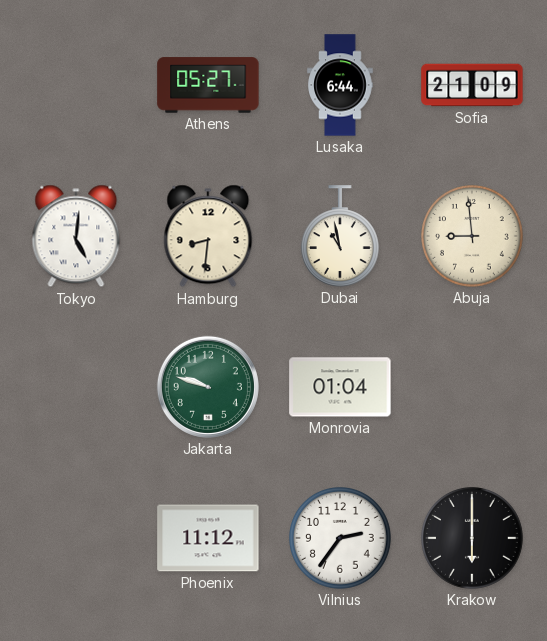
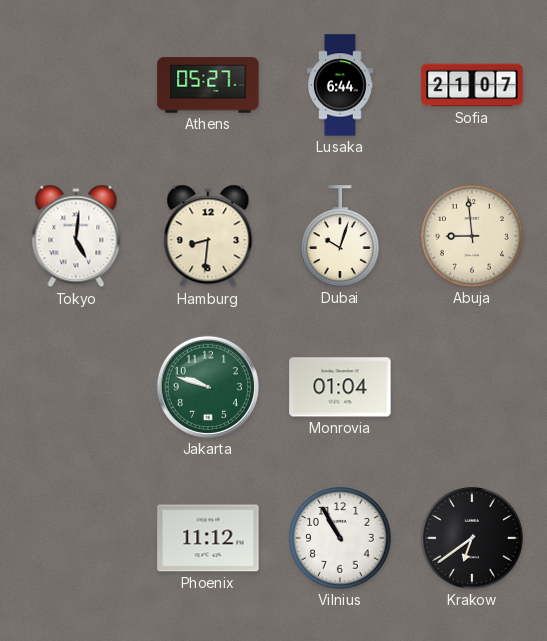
Sofia: 21:09 -> 21:07
Dubai: 10:58 -> 10:03
Vilnius: 2:36 -> 10:55
Krakow: 6:00 -> 6:39
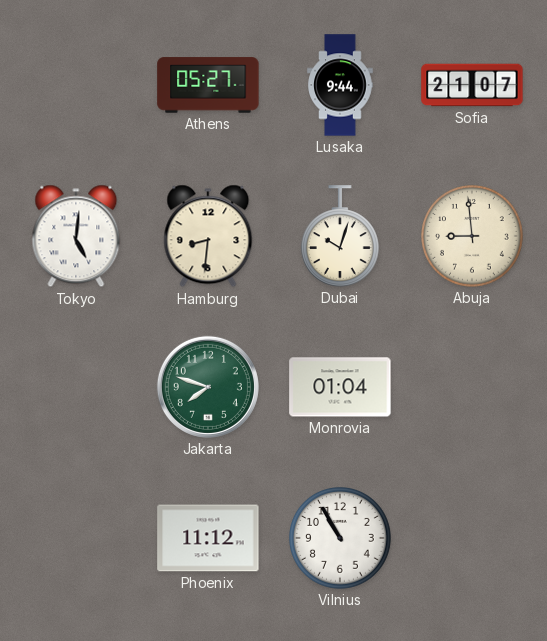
Lusaka: 6:44 -> 9:44
Jakarta: 9:48 -> 7:48
Krakow: 6:39 -> none
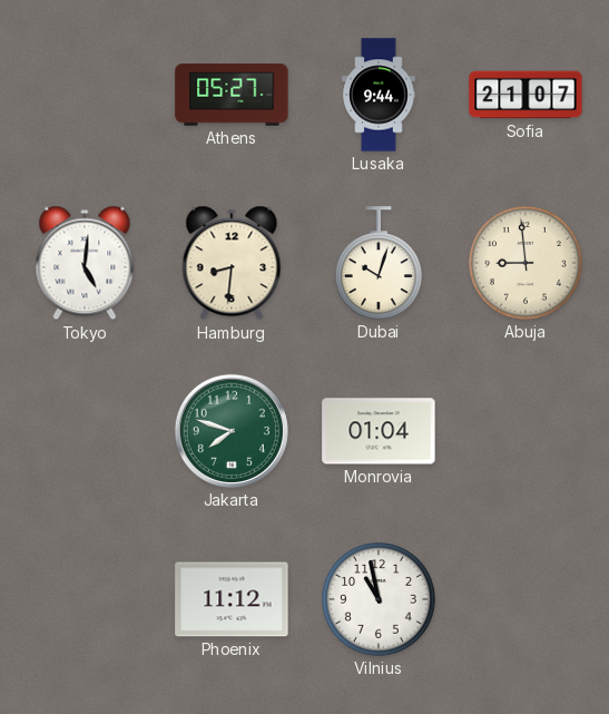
Vilnius: 10:55 -> 10:58
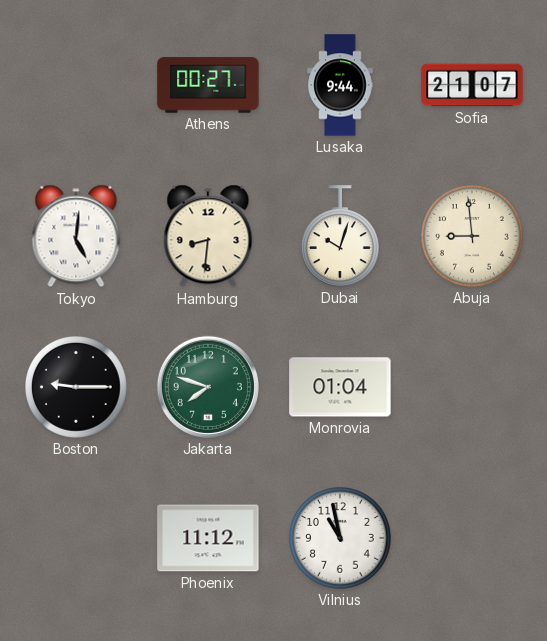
Athens: 05:27 -> 00:27
Boston: none -> 9:15
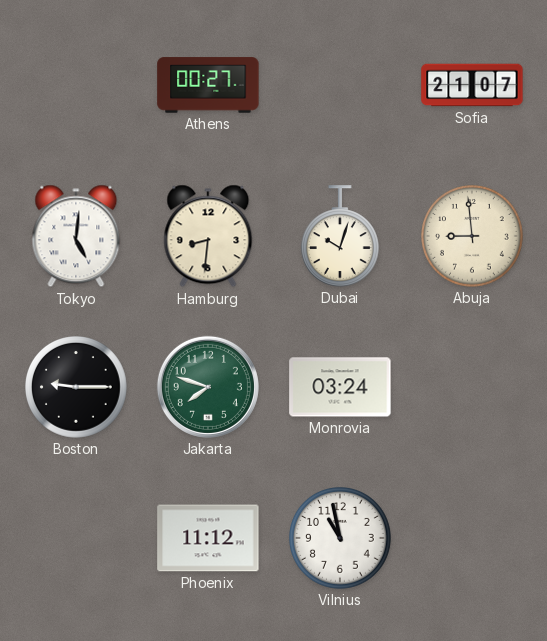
Lusaka: 9:44 -> none
Monrovia: 01:04 -> 03:24
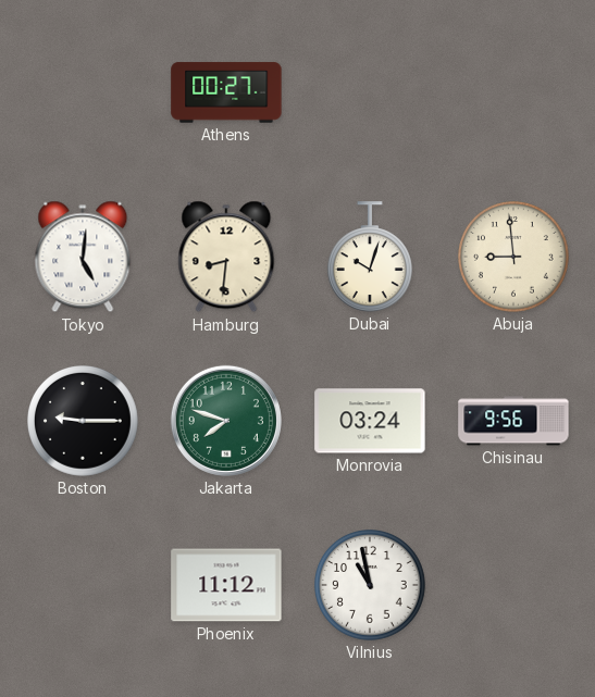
Sofia: 21:07 -> none
Chisinau: none -> 9:56
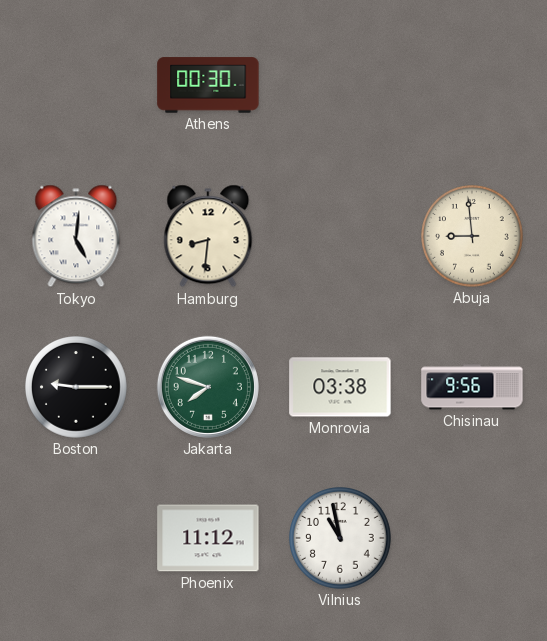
Athens: 00:27 -> 00:30
Dubai: 10:03 -> none
Monrovia: 03:24 -> 03:38
